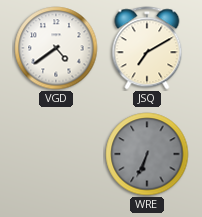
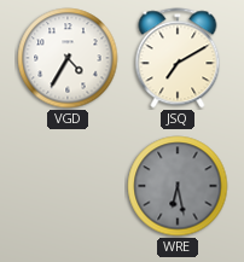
VGD: 4:39 -> 4:35
WRE: 6:34 -> 6:28
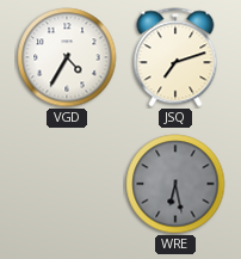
JSQ: 7:10 -> 7:12
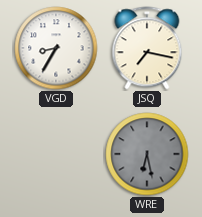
VGD: 4:35 -> 8:35
JSQ: 7:12 -> 7:17
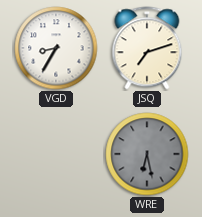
JSQ: 7:17 -> 7:12
